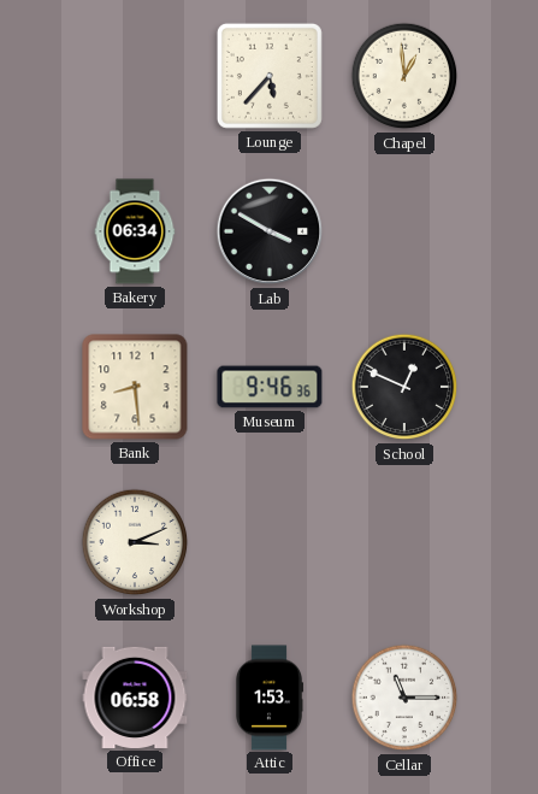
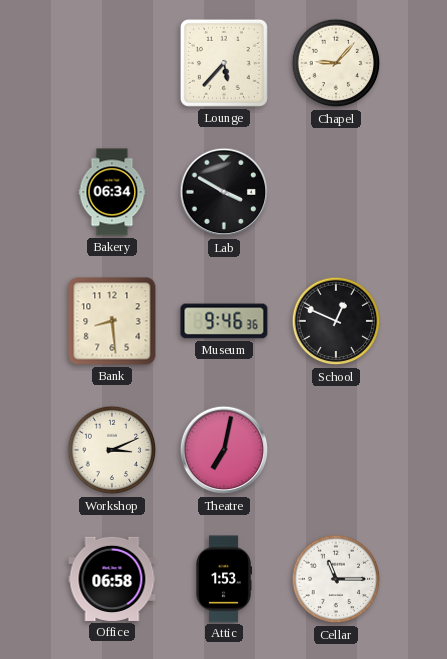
Chapel: 12:59 -> 9:07
Theatre: none -> 7:02
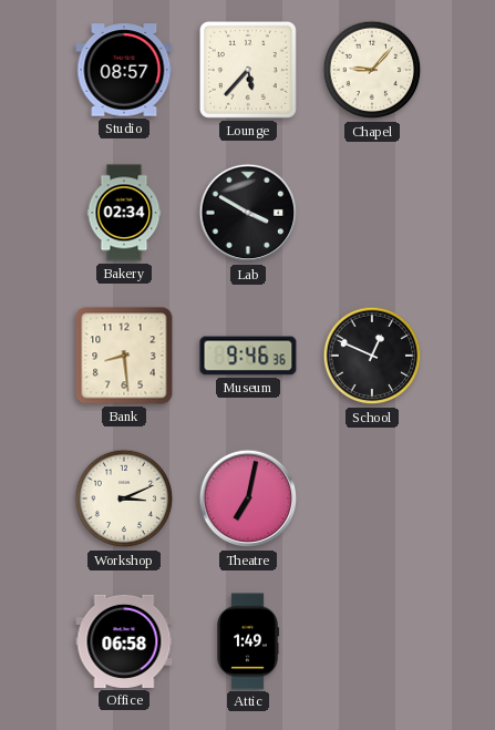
Studio: none -> 08:57
Bakery: 06:34 -> 02:34
Attic: 1:53 -> 1:49
Cellar: 11:15 -> none
